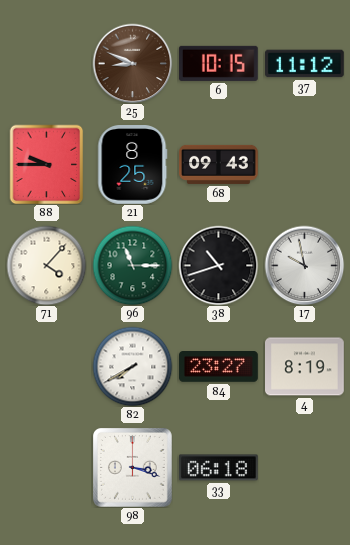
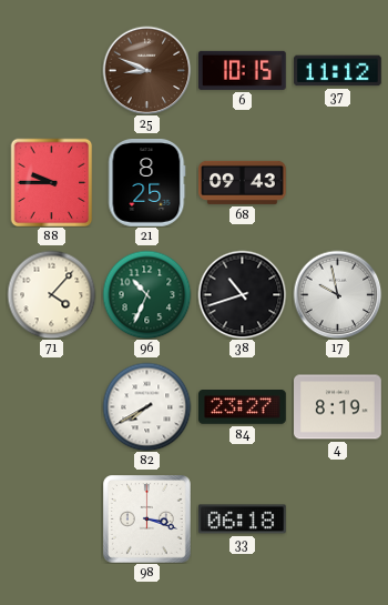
96: 11:15 -> 10:34
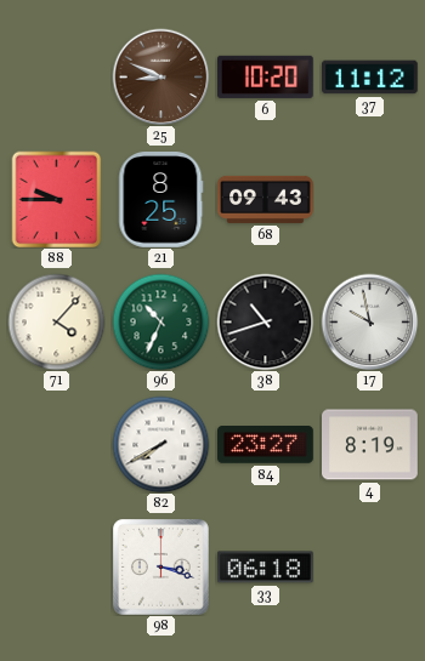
6: 10:15 -> 10:20
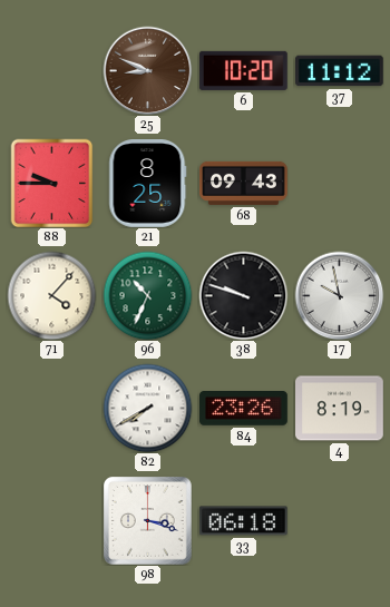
38: 10:42 -> 9:48
84: 23:27 -> 23:26
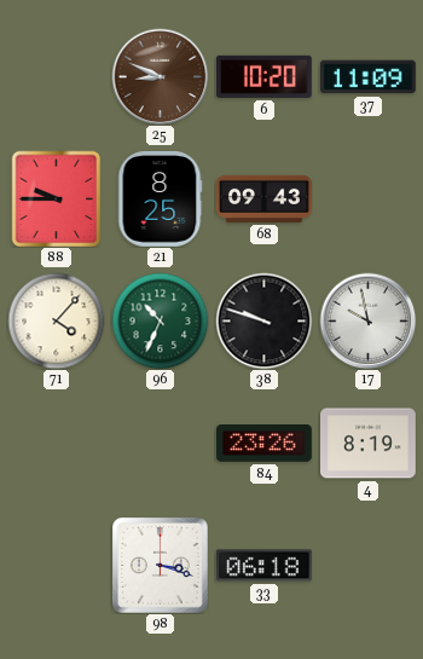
37: 11:12 -> 11:09
82: 7:40 -> none
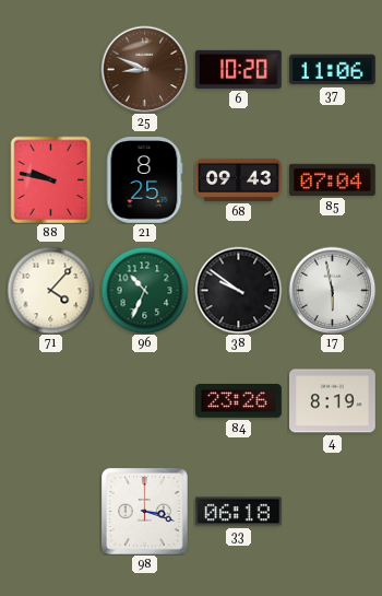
37: 11:09 -> 11:06
88: 9:45 -> 9:47
85: none -> 07:04
38: 9:48 -> 9:51
17: 9:58 -> 5:58
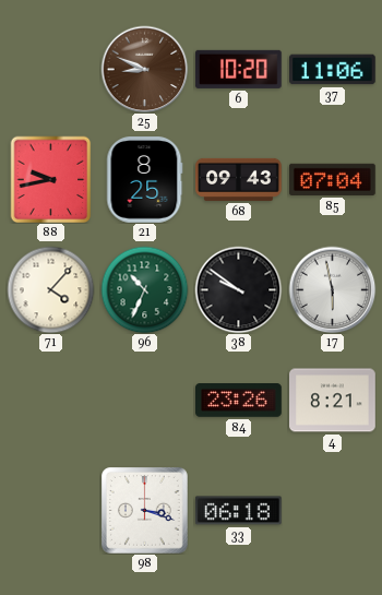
88: 9:47 -> 9:43
4: 8:19 -> 8:21
